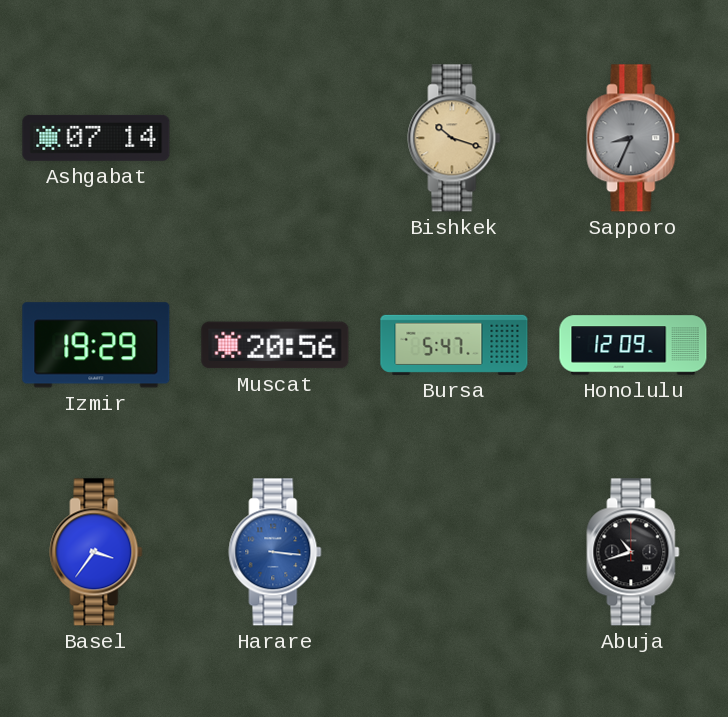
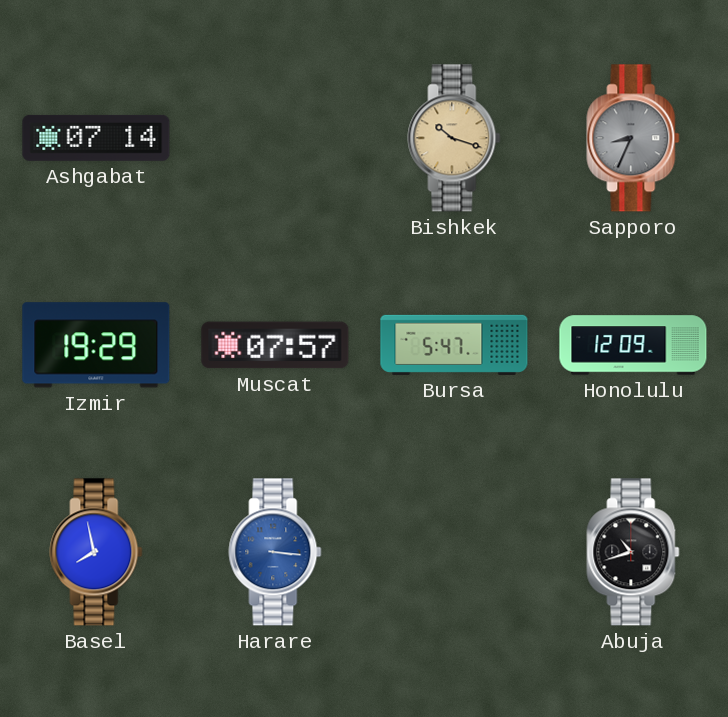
Muscat: 20:56 -> 07:57
Basel: 3:36 -> 7:58
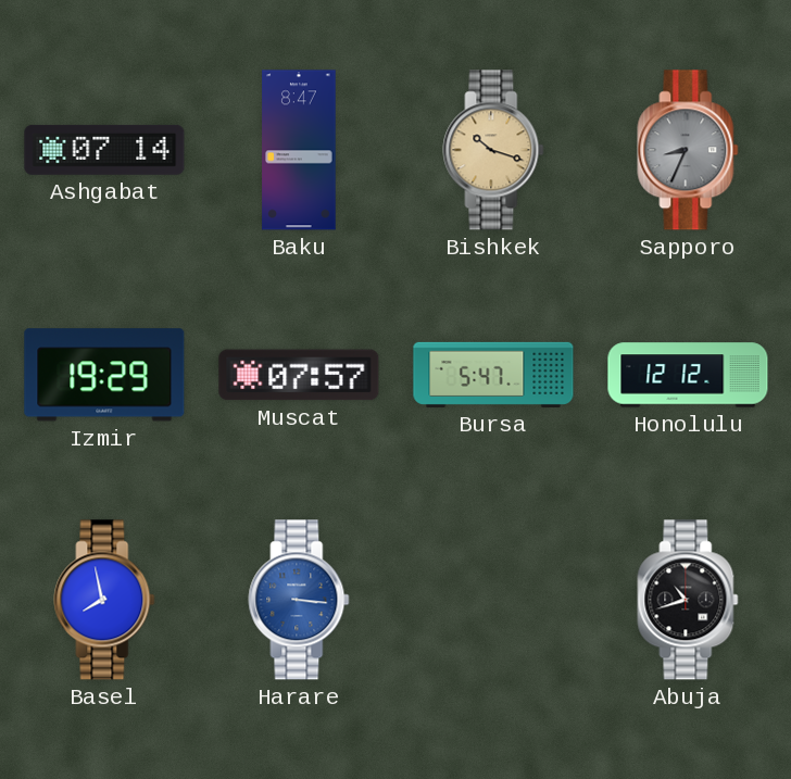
Baku: none -> 8:47
Honolulu: 12:09 -> 12:12
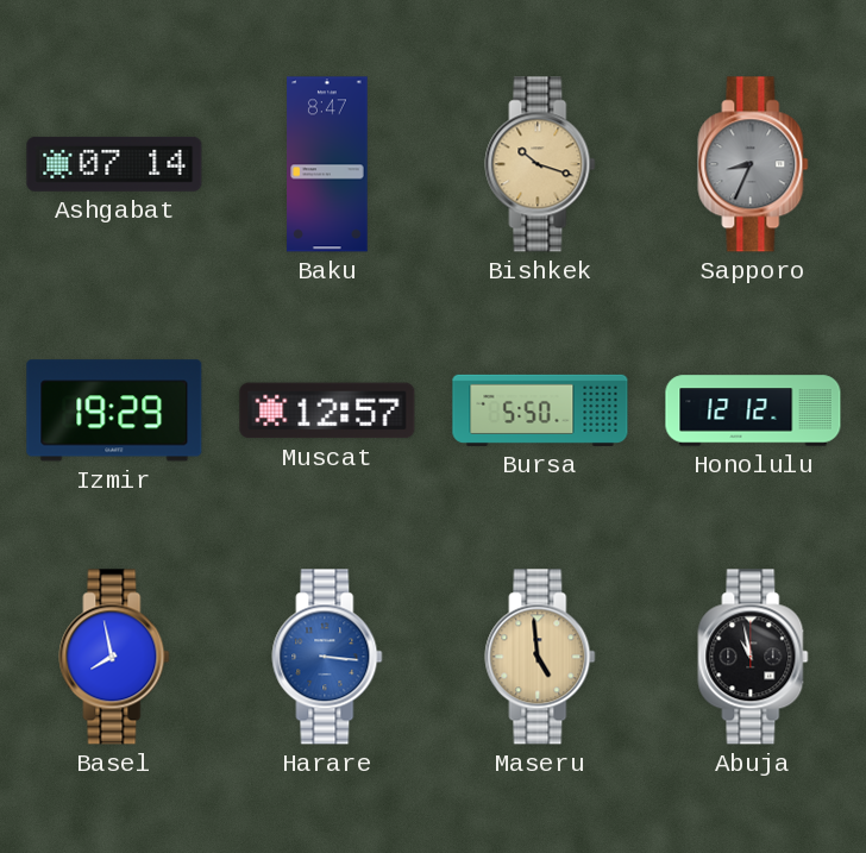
Muscat: 07:57 -> 12:57
Bursa: 5:47 -> 5:50
Maseru: none -> 4:59
Abuja: 10:42 -> 10:58
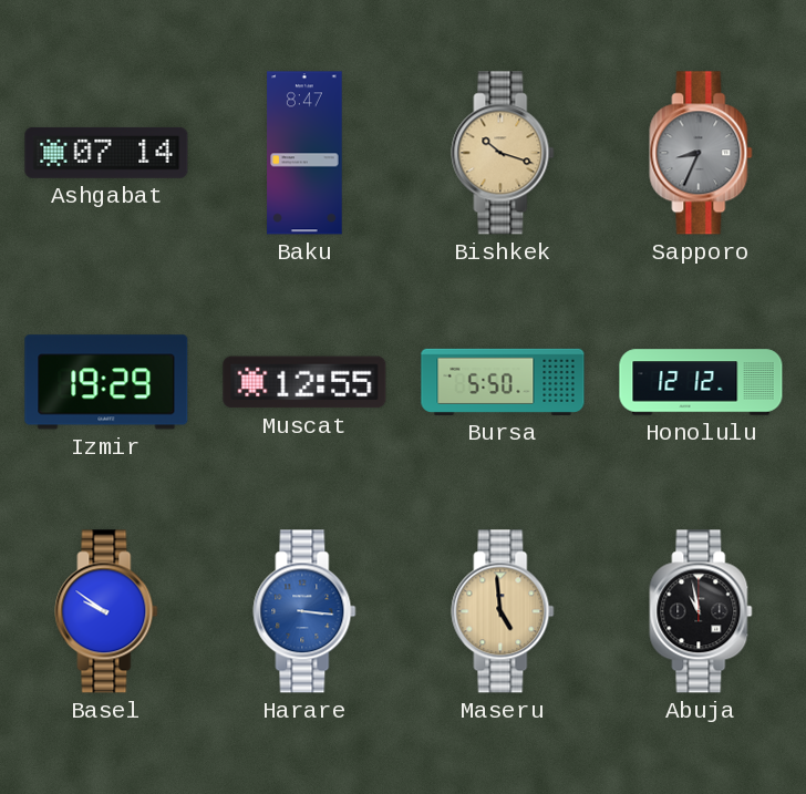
Muscat: 12:57 -> 12:55
Basel: 7:58 -> 9:51
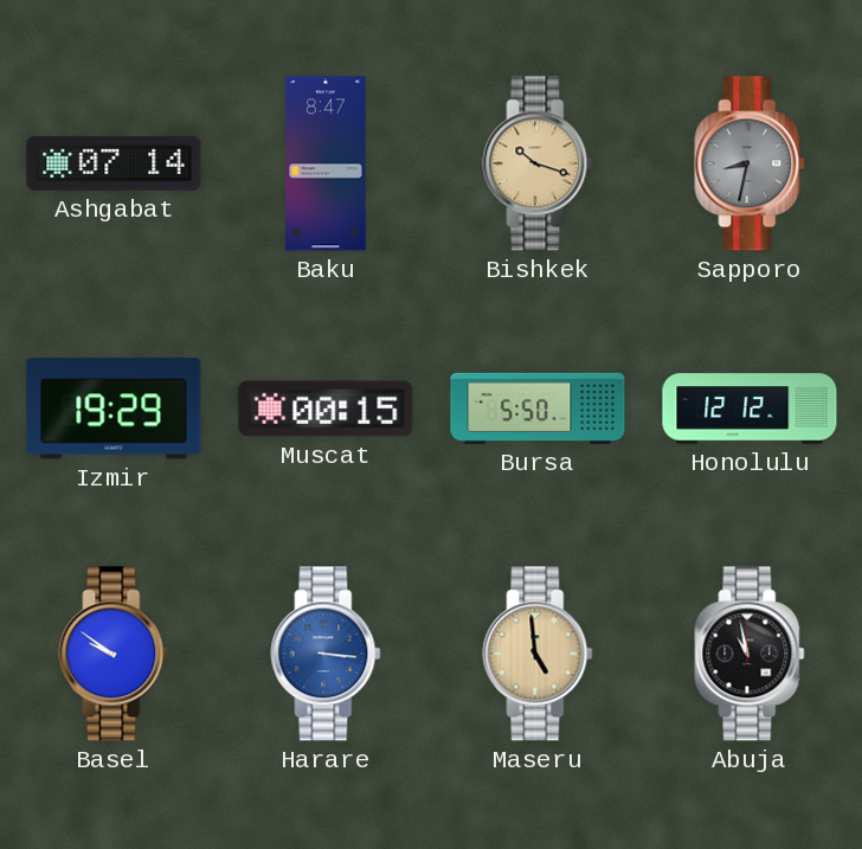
Sapporo: 8:34 -> 8:32
Muscat: 12:55 -> 00:15
